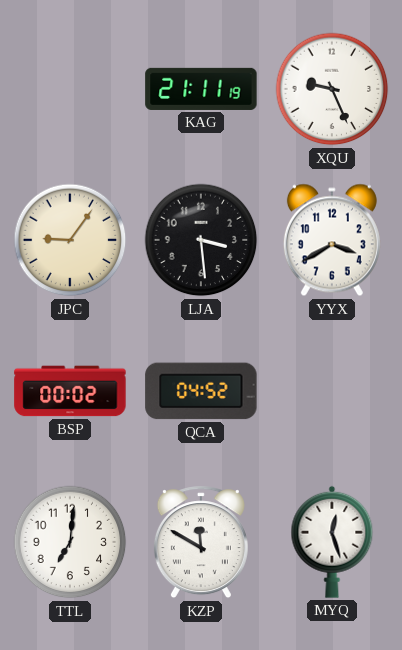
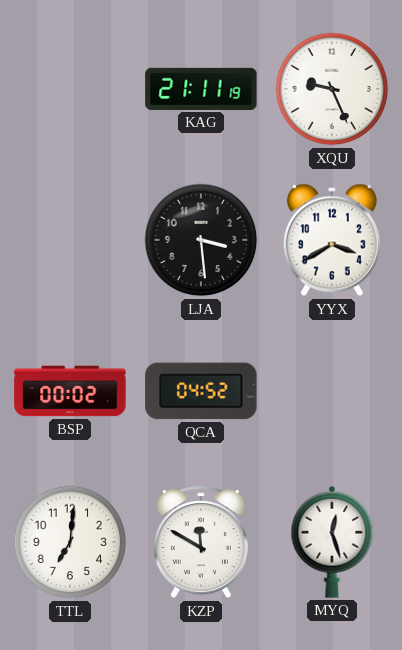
JPC: 9:06 -> none
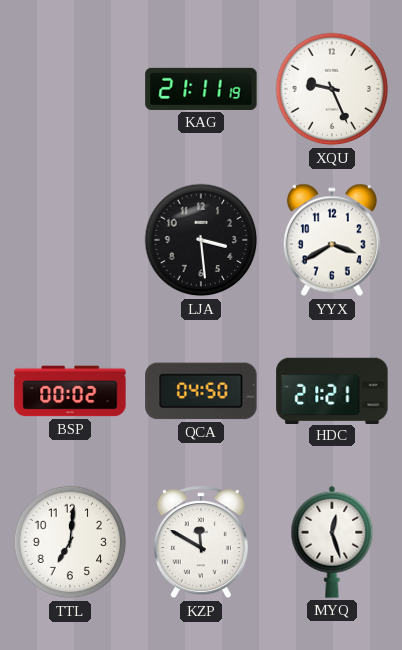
QCA: 04:52 -> 04:50
HDC: none -> 21:21
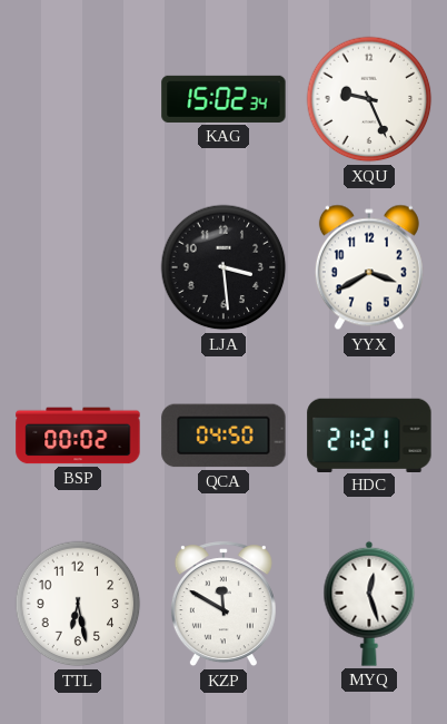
KAG: 21:11 -> 15:02
TTL: 7:01 -> 6:28
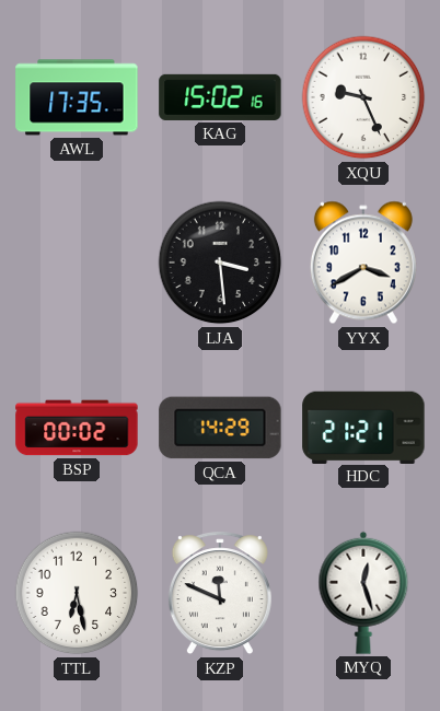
AWL: none -> 17:35
KAG: 15:02:34 -> 15:02:16
QCA: 04:50 -> 14:29
KZP: 11:50 -> 11:49
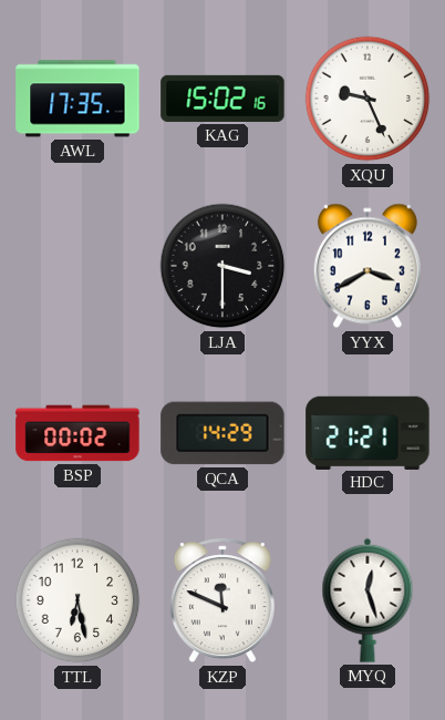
LJA: 3:29 -> 3:30
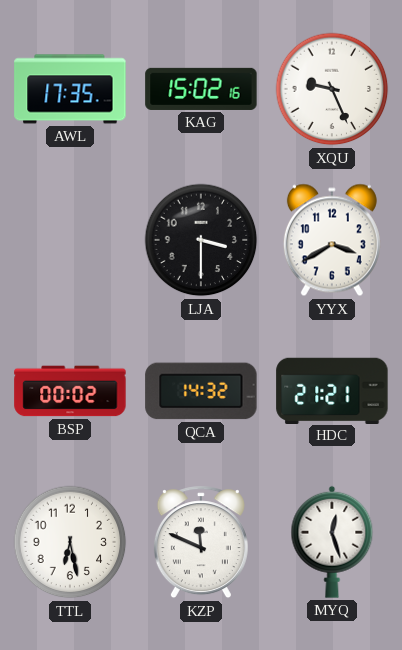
QCA: 14:29 -> 14:32
